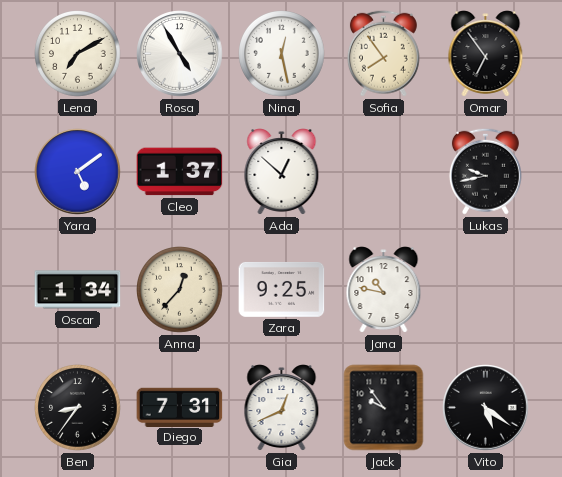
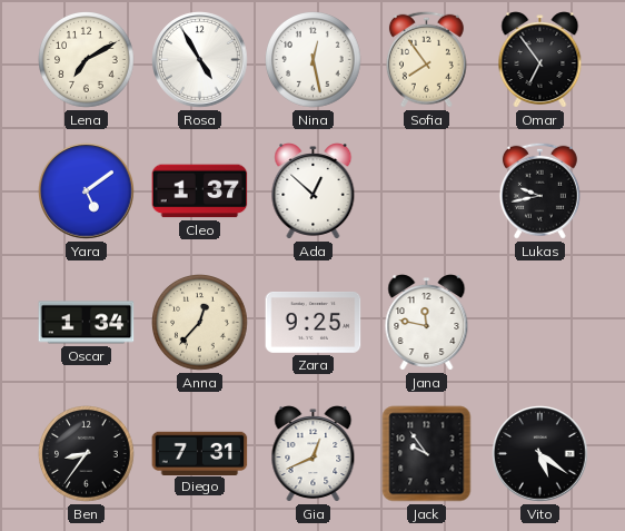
Jana: 10:47 -> 11:47
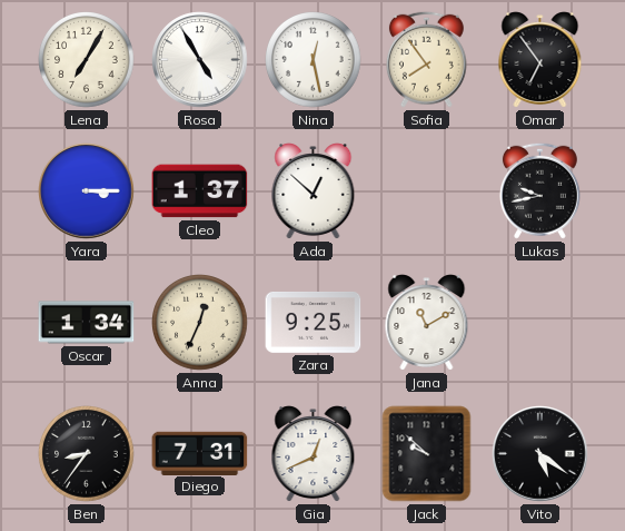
Lena: 7:10 -> 7:05
Yara: 5:09 -> 3:15
Anna: 12:37 -> 12:34
Jana: 11:47 -> 11:10
Jack: 9:54 -> 9:52
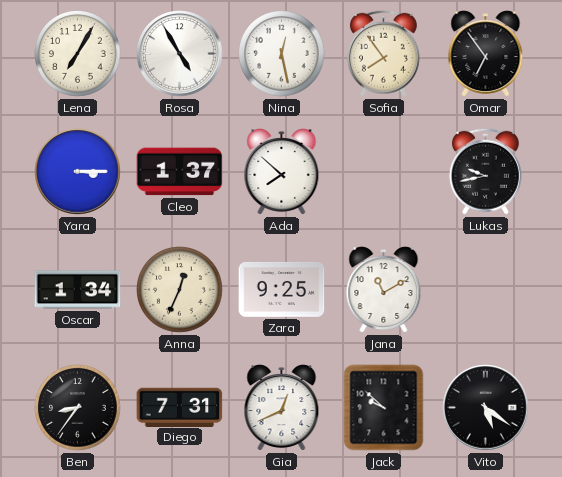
Ada: 12:52 -> 7:52
